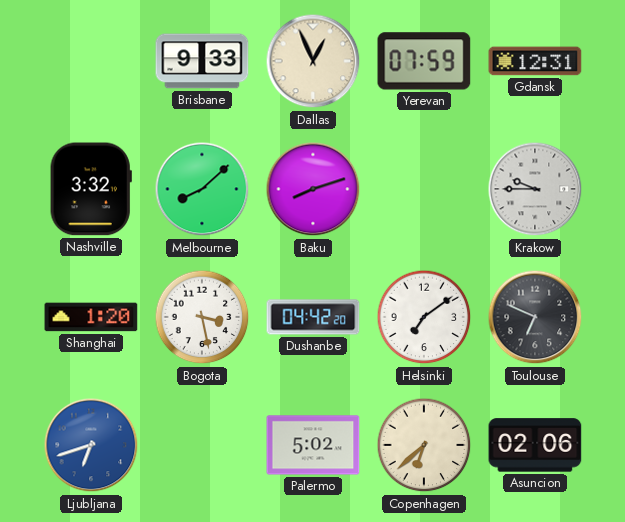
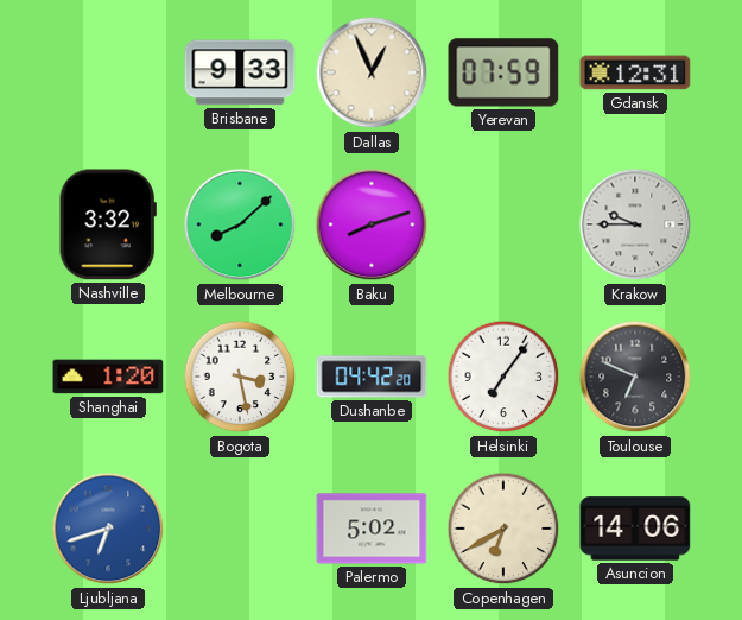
Helsinki: 7:09 -> 7:06
Copenhagen: 6:38 -> 6:40
Asuncion: 02:06 -> 14:06
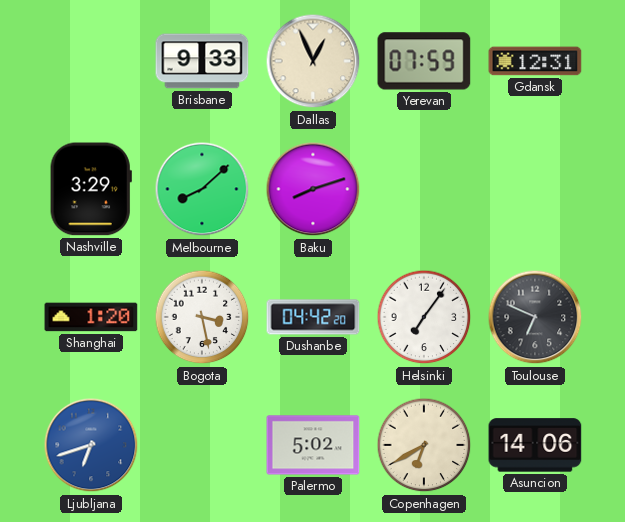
Nashville: 3:32 -> 3:29
Krakow: 9:45 -> none
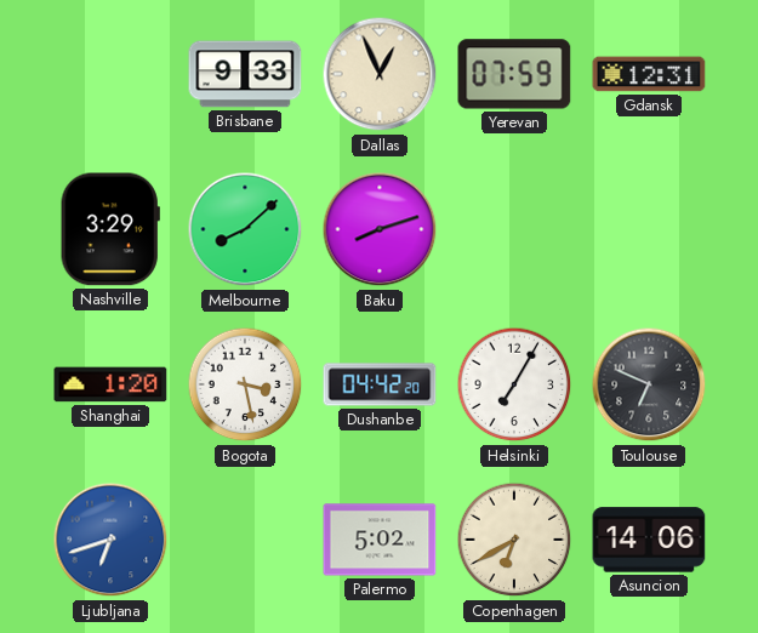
Helsinki: 7:06 -> 7:05
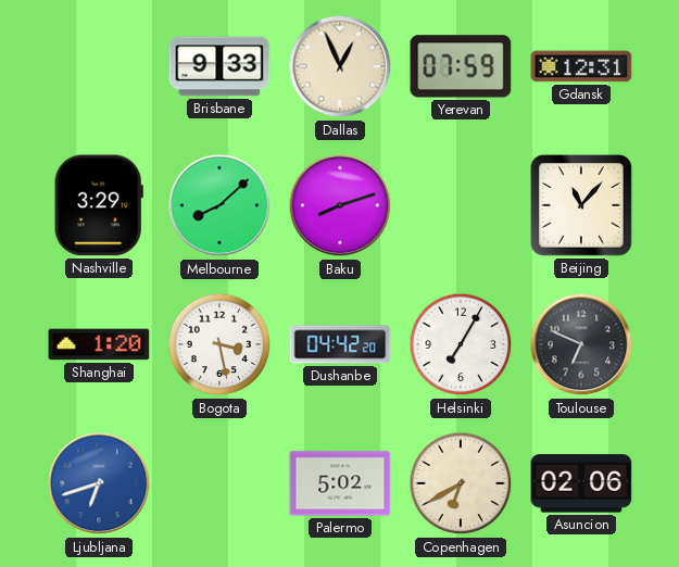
Beijing: none -> 11:07
Asuncion: 14:06 -> 02:06
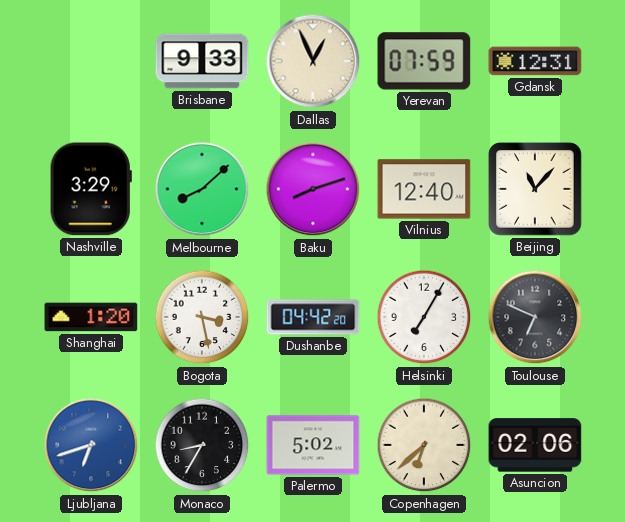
Vilnius: none -> 12:40
Monaco: none -> 8:35
Copenhagen: 6:40 -> 6:38
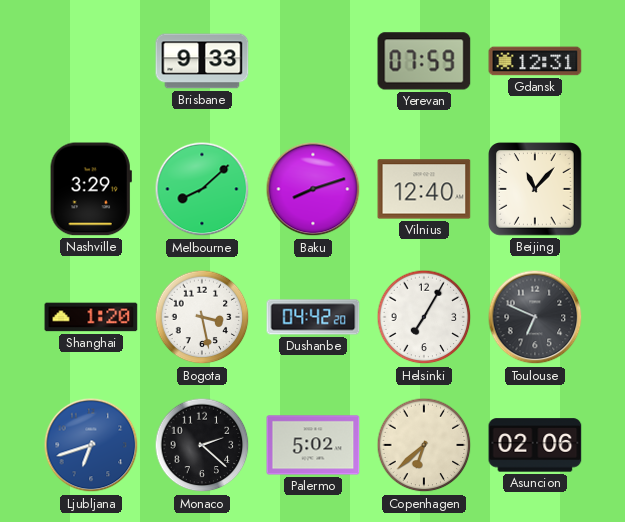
Dallas: 12:56 -> none
Monaco: 8:35 -> 2:22
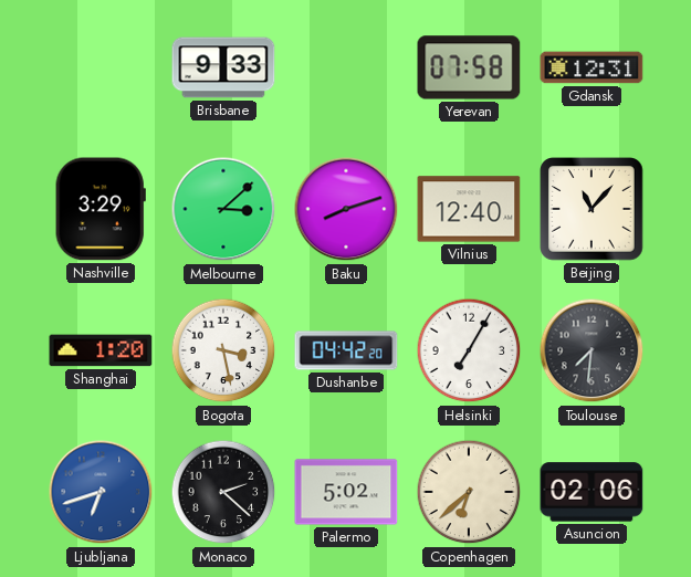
Yerevan: 07:59 -> 07:58
Melbourne: 8:08 -> 3:08
Toulouse: 6:49 -> 7:31
